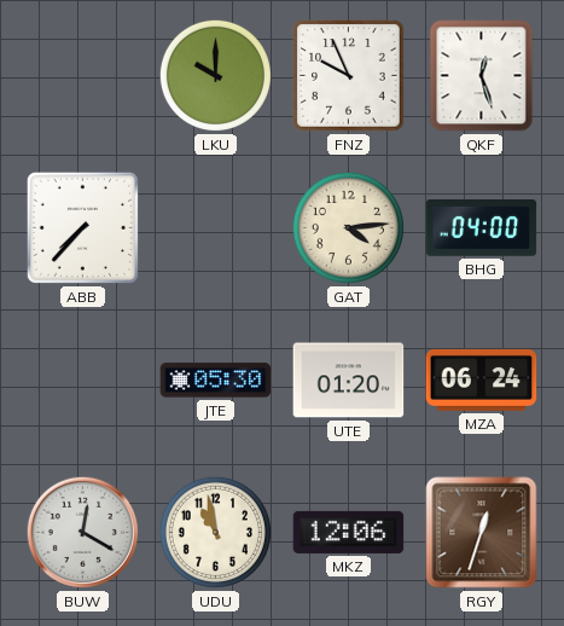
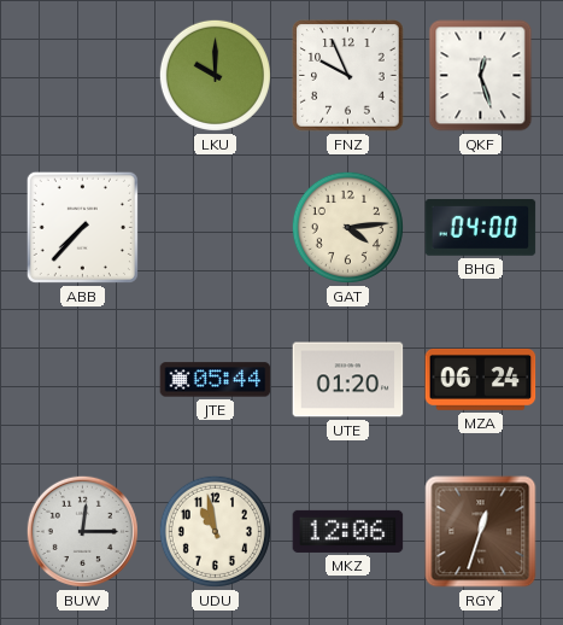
JTE: 05:30 -> 05:44
BUW: 12:20 -> 12:15
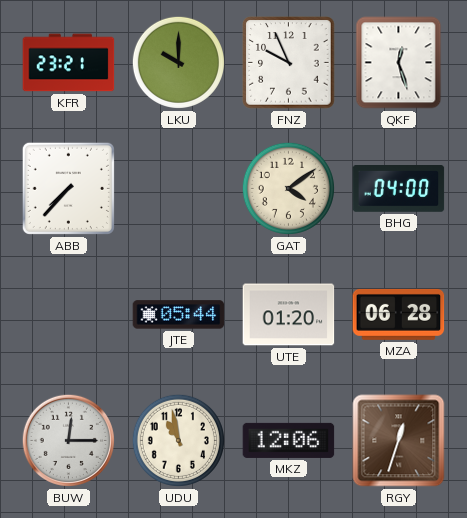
KFR: none -> 23:21
GAT: 4:14 -> 4:09
MZA: 06:24 -> 06:28
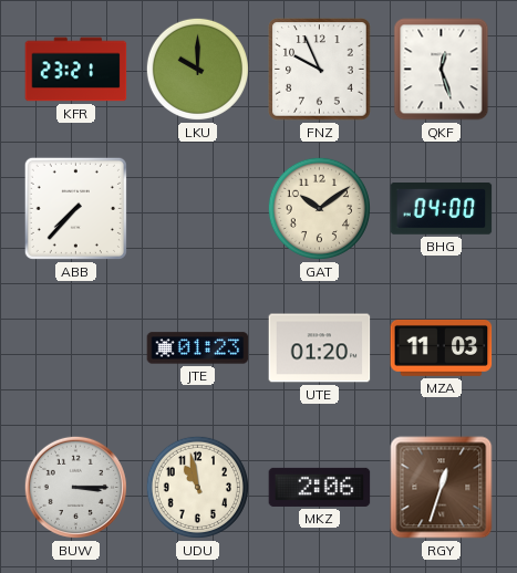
GAT: 4:09 -> 10:09
JTE: 05:44 -> 01:23
MZA: 06:28 -> 11:03
BUW: 12:15 -> 3:15
MKZ: 12:06 -> 2:06
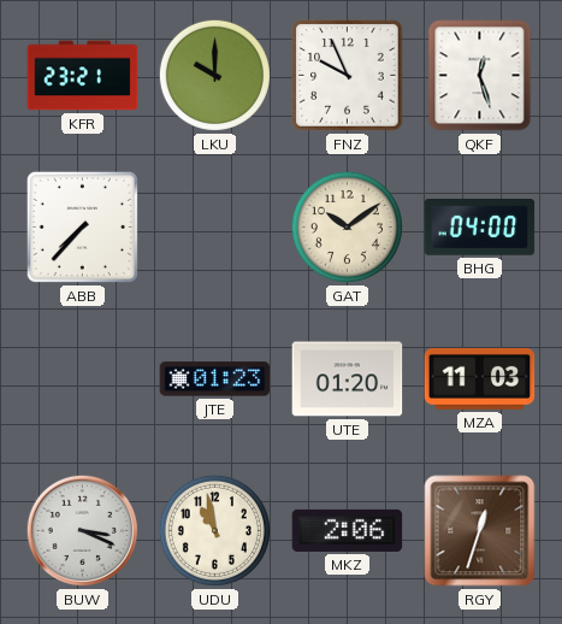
BUW: 3:15 -> 3:19
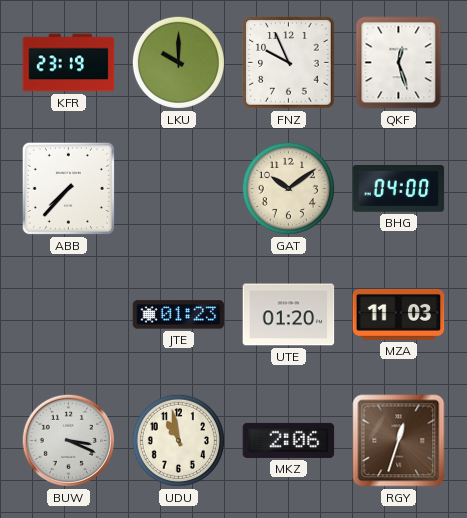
KFR: 23:21 -> 23:19
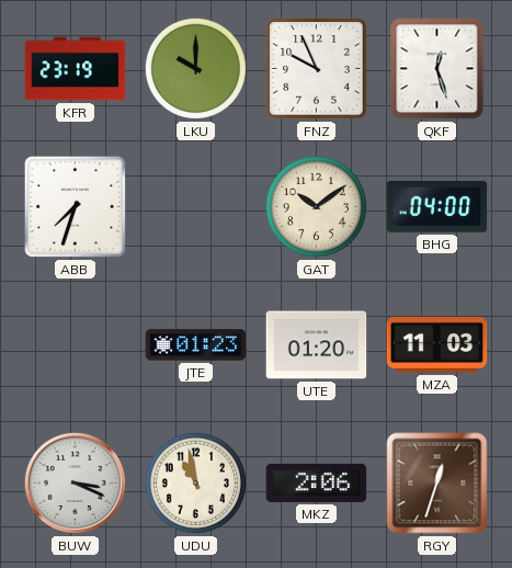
ABB: 7:37 -> 7:33
